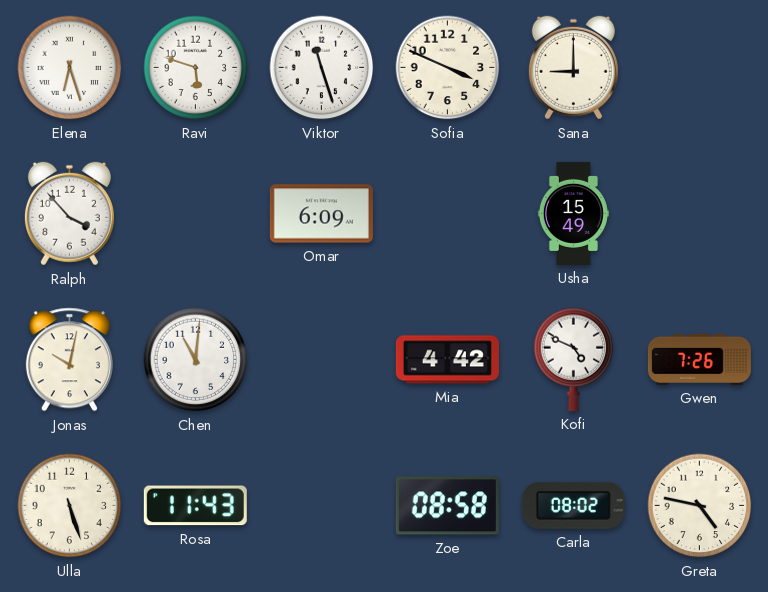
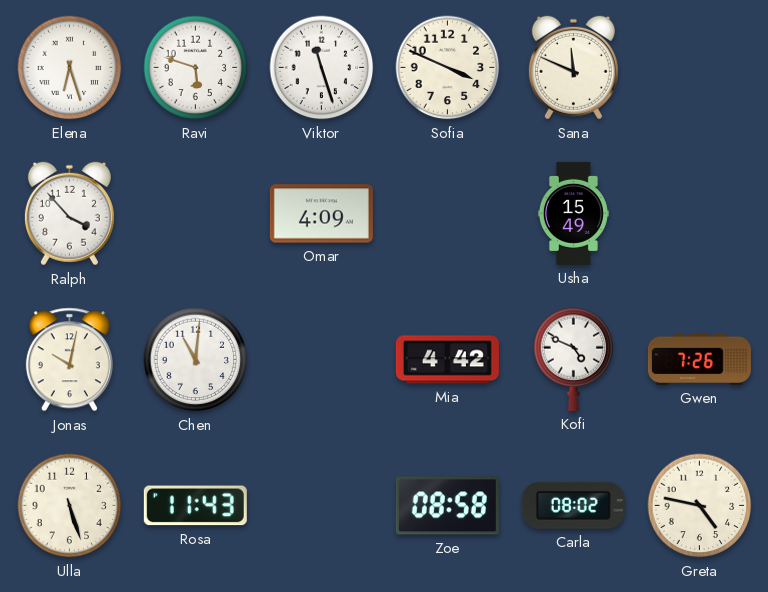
Sana: 9:00 -> 11:49
Omar: 6:09 -> 4:09
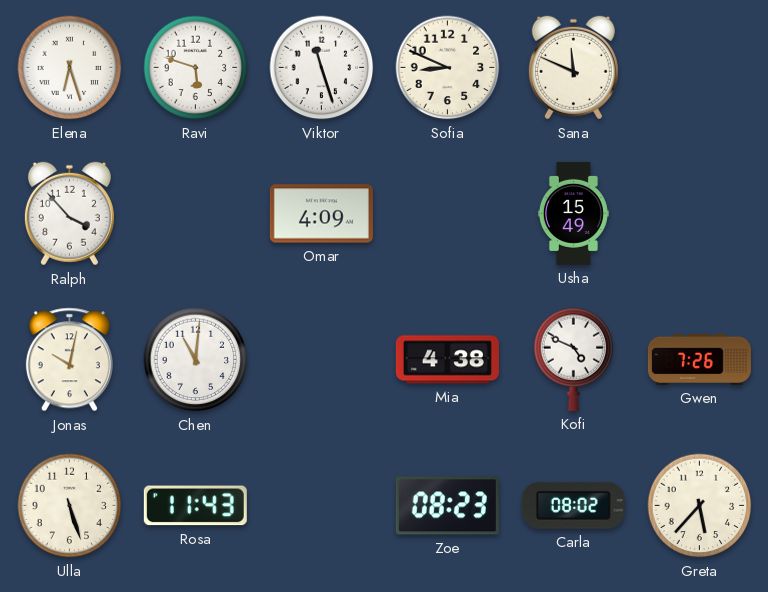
Sofia: 3:49 -> 8:49
Mia: 4:42 -> 4:38
Zoe: 08:58 -> 08:23
Greta: 4:47 -> 5:37
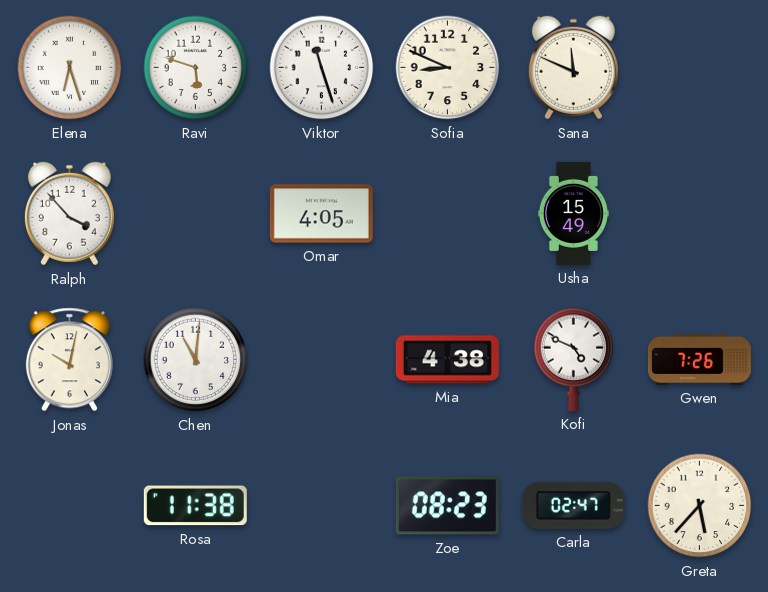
Omar: 4:09 -> 4:05
Ulla: 5:27 -> none
Rosa: 11:43 -> 11:38
Carla: 08:02 -> 02:47
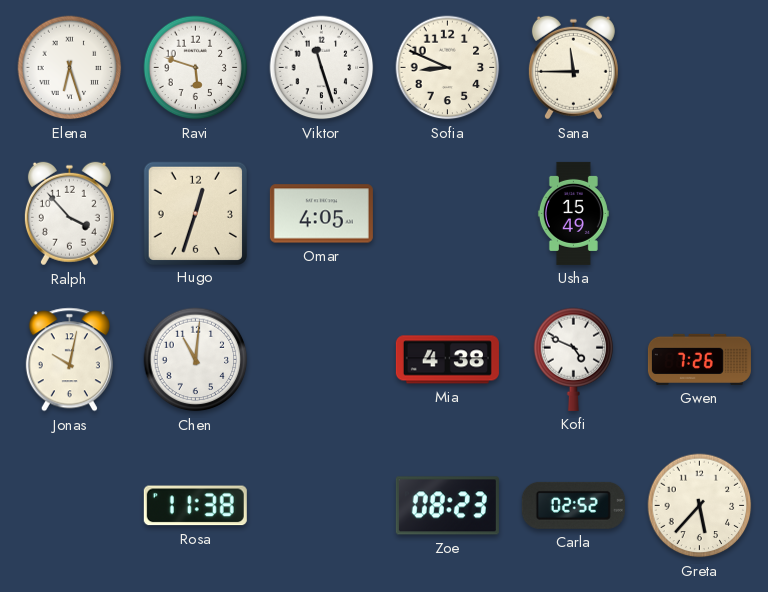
Sana: 11:49 -> 11:45
Hugo: none -> 12:33
Carla: 02:47 -> 02:52
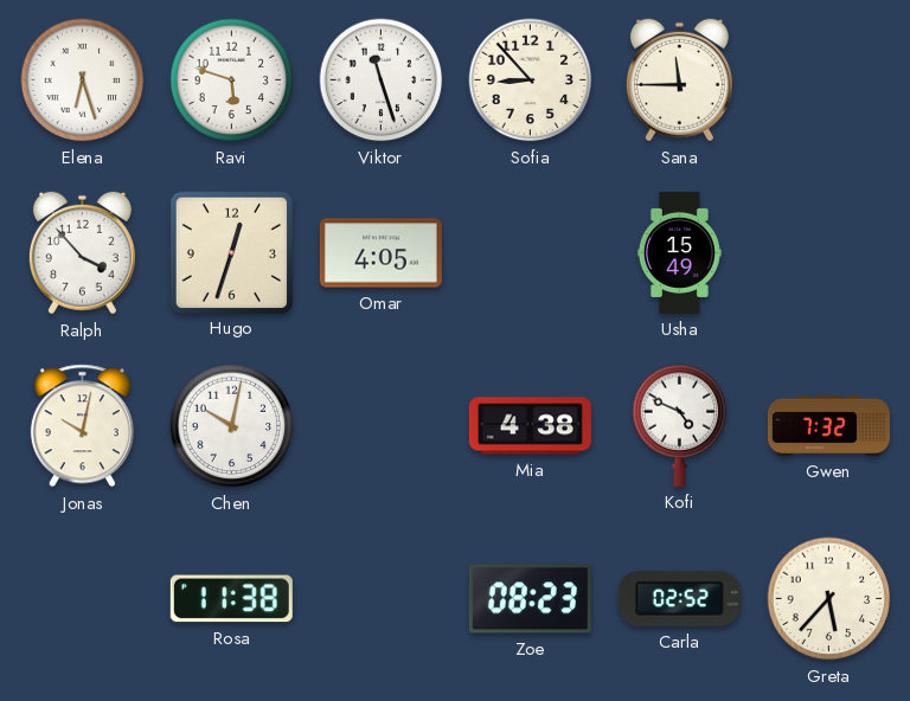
Sofia: 8:49 -> 8:53
Chen: 11:01 -> 10:02
Gwen: 7:26 -> 7:32
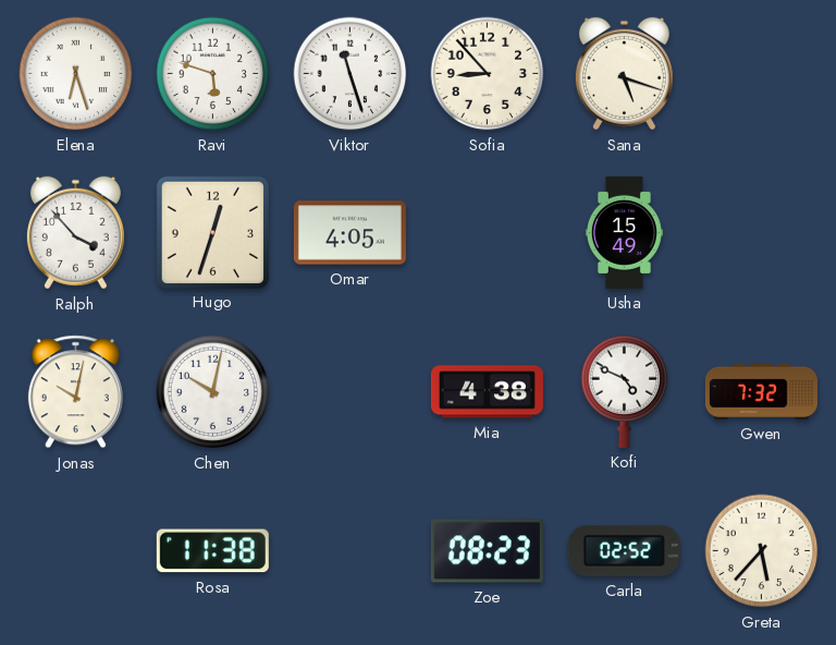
Sana: 11:45 -> 5:18
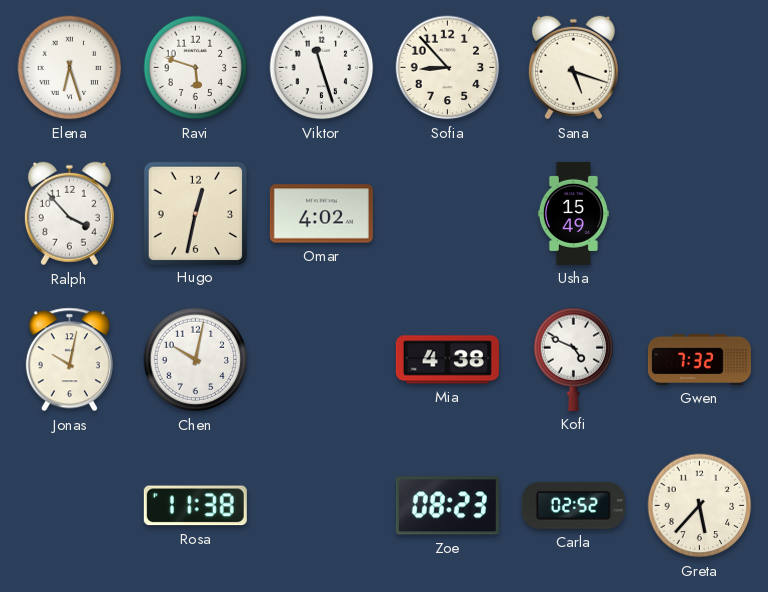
Hugo: 12:33 -> 12:32
Omar: 4:05 -> 4:02
